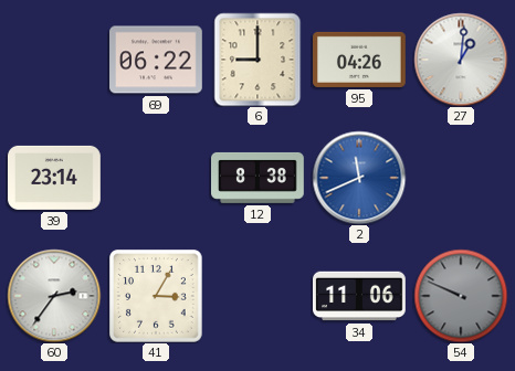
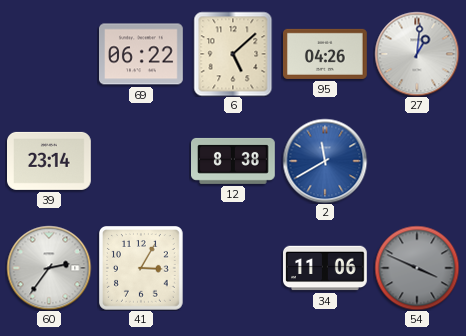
6: 9:00 -> 5:08
2: 11:41 -> 11:40
54: 9:49 -> 3:49
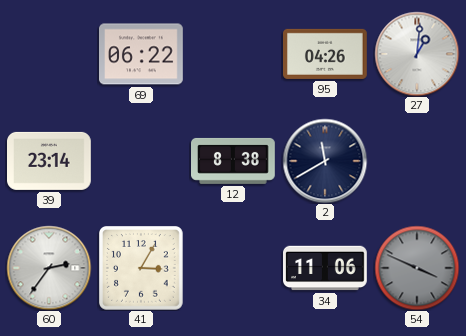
6: 5:08 -> none
2 dial: blue -> navy
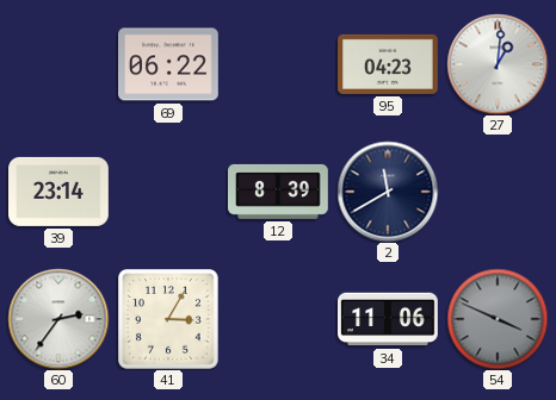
95: 04:26 -> 04:23
12: 8:38 -> 8:39
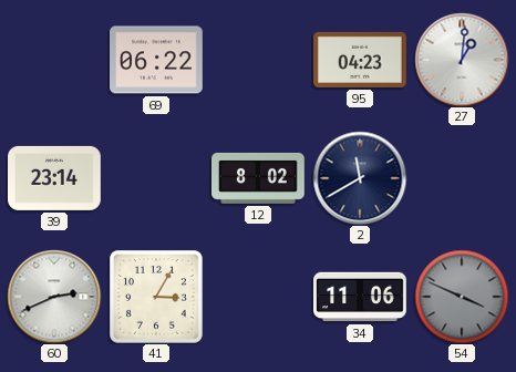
12: 8:39 -> 8:02
60: 2:36 -> 2:41
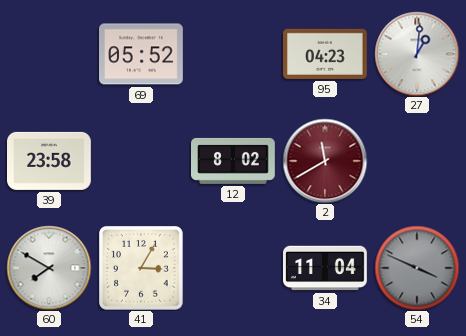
69: 06:22 -> 05:52
39: 23:14 -> 23:58
2 dial: navy -> burgundy
60: 2:41 -> 7:50
34: 11:06 -> 11:04
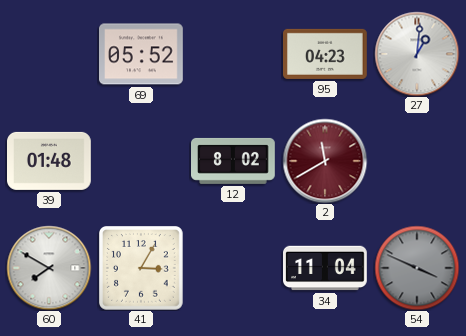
39: 23:58 -> 01:48
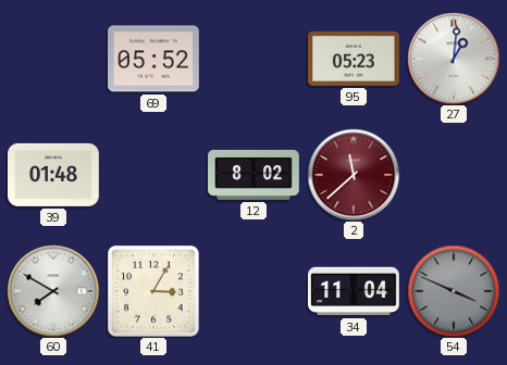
95: 04:23 -> 05:23
2: 11:40 -> 11:38
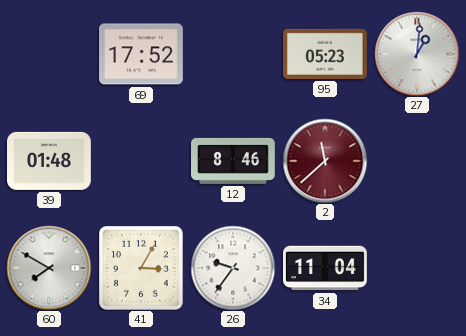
69: 05:52 -> 17:52
12: 8:02 -> 8:46
26: none -> 9:36
54: 3:49 -> none
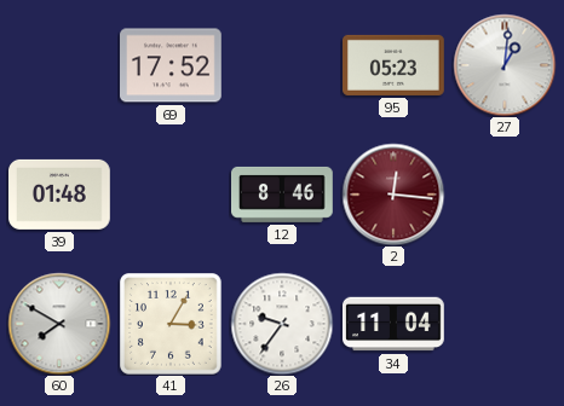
2: 11:38 -> 12:16
